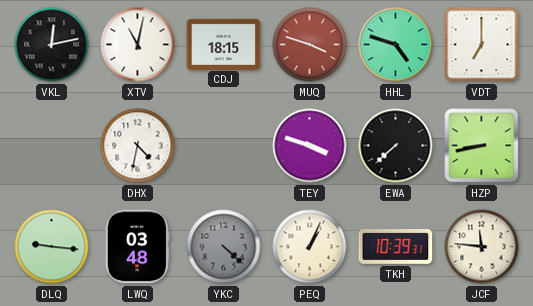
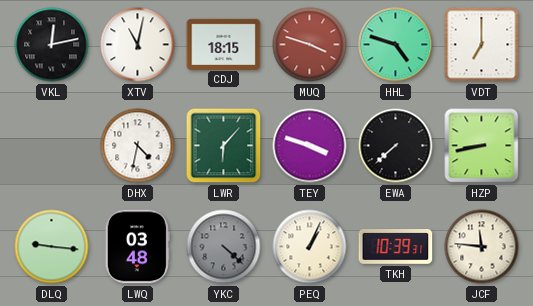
LWR: none -> 6:07
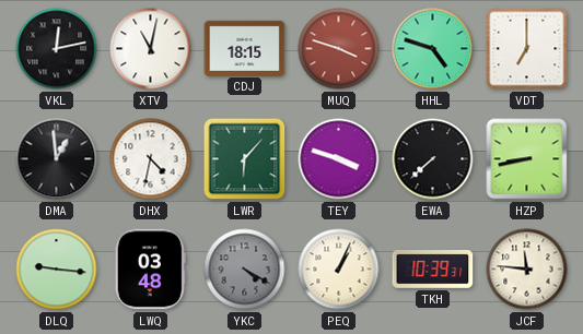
DMA: none -> 12:59
YKC: 4:22 -> 4:20
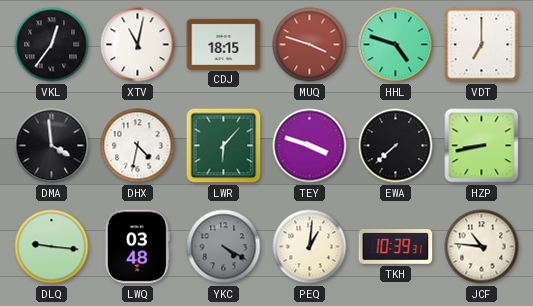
VKL: 12:13 -> 12:36
DMA: 12:59 -> 3:59
PEQ: 1:04 -> 1:01
JCF: 11:46 -> 10:46
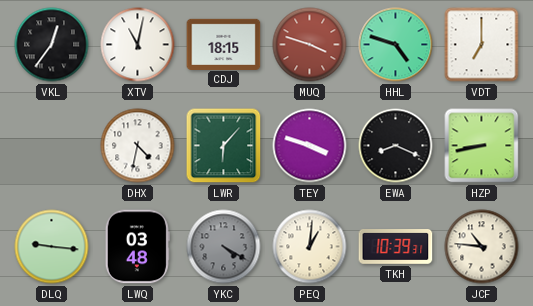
DMA: 3:59 -> none
EWA: 7:38 -> 8:19
